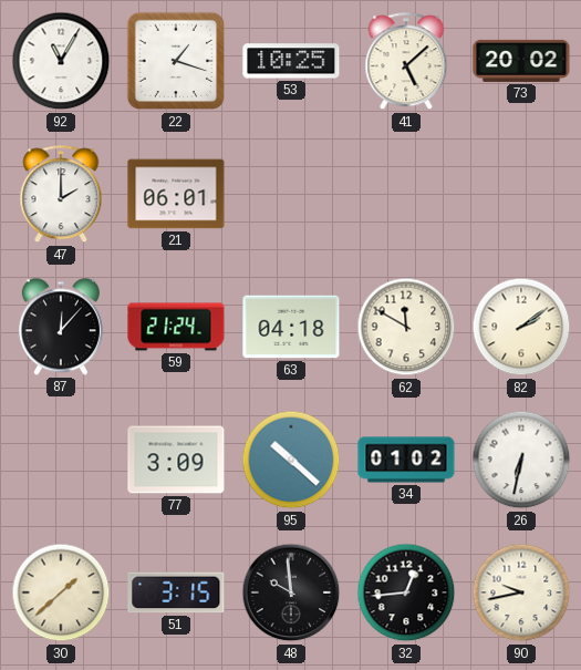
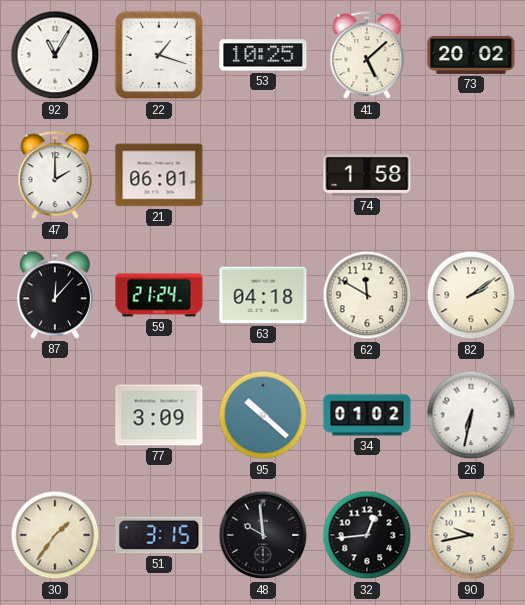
74: none -> 1:58
30: 1:38 -> 1:36
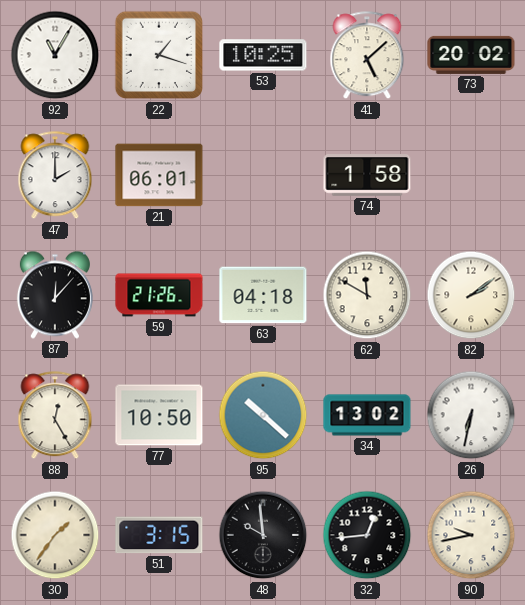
59: 21:24 -> 21:26
88: none -> 12:25
77: 3:09 -> 10:50
34: 01:02 -> 13:02
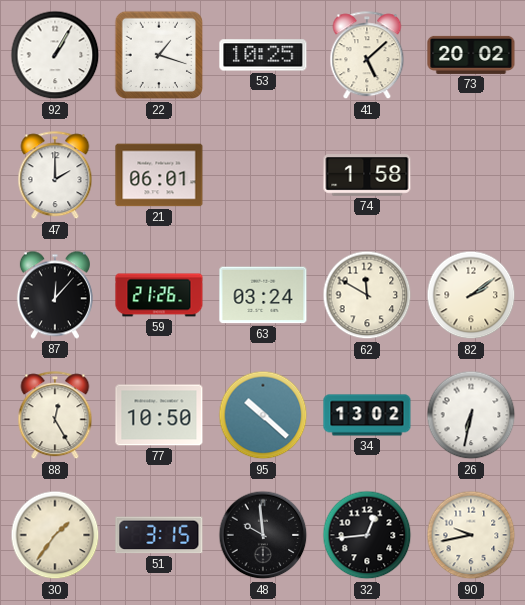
92: 11:05 -> 1:05
63: 04:18 -> 03:24
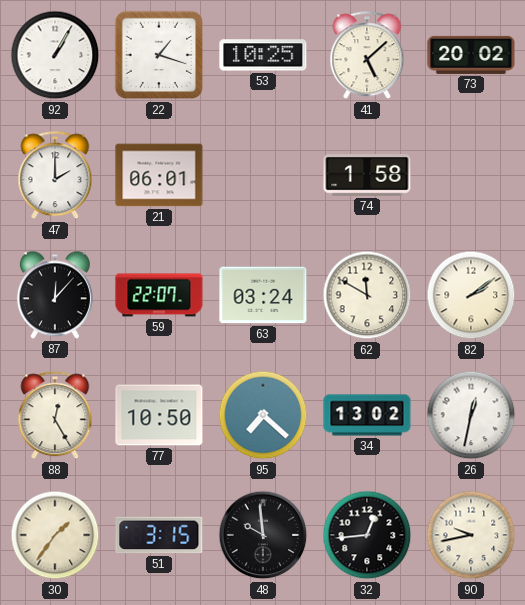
59: 21:26 -> 22:07
95: 10:22 -> 7:22
26: 6:32 -> 12:32
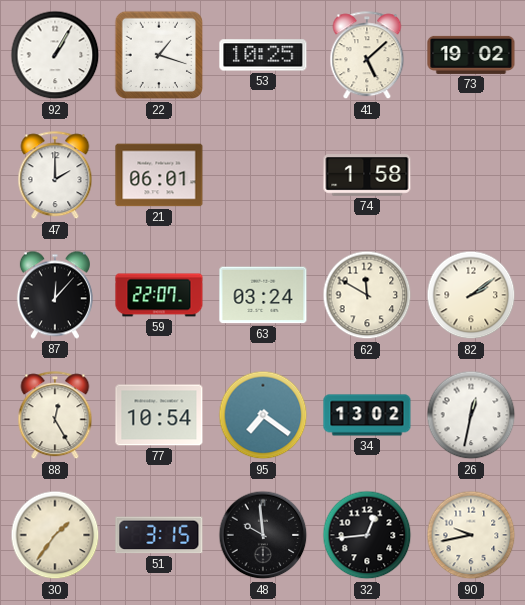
73: 20:02 -> 19:02
77: 10:50 -> 10:54
95: 7:22 -> 7:21
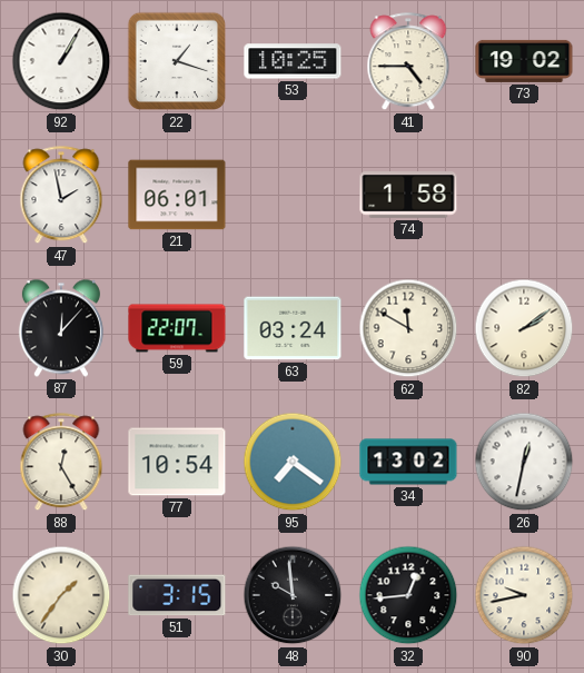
41: 5:08 -> 4:45
47: 2:00 -> 1:58
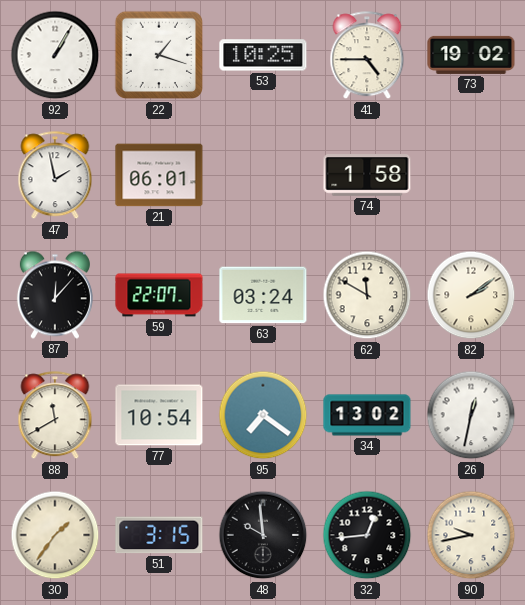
88: 12:25 -> 11:40
